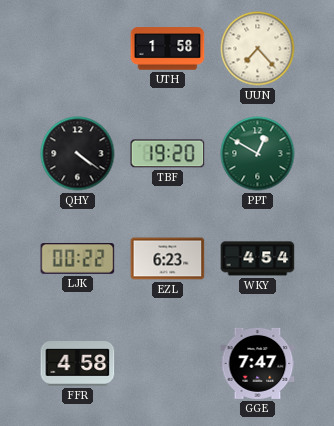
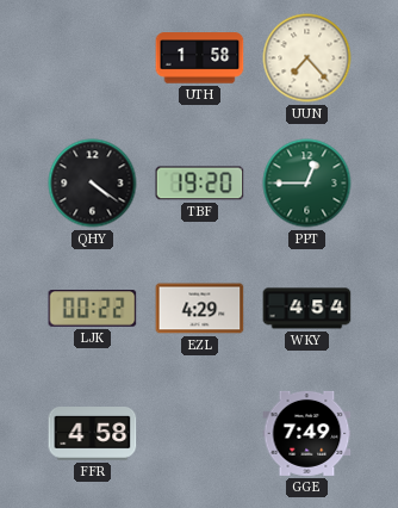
PPT: 12:50 -> 12:45
EZL: 6:23 -> 4:29
GGE: 7:47 -> 7:49
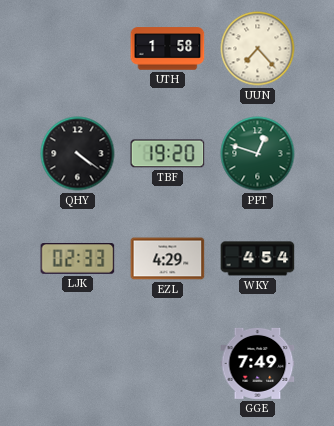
PPT: 12:45 -> 12:48
LJK: 00:22 -> 02:33
FFR: 4:58 -> none
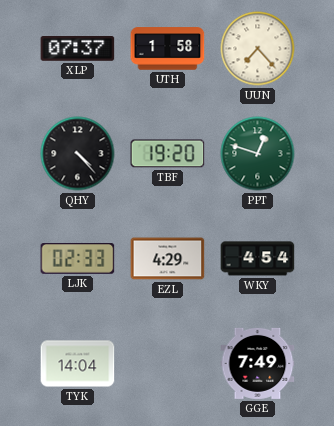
XLP: none -> 07:37
QHY: 4:21 -> 4:23
TYK: none -> 14:04
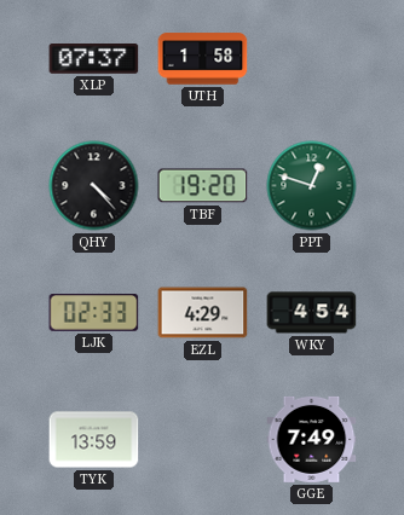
UUN: 7:23 -> none
TYK: 14:04 -> 13:59
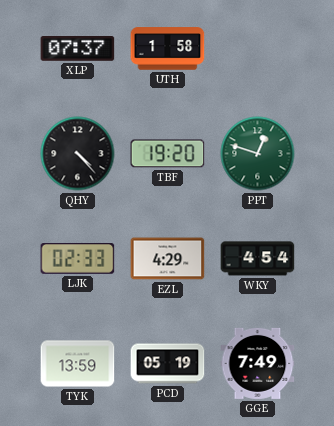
PCD: none -> 05:19
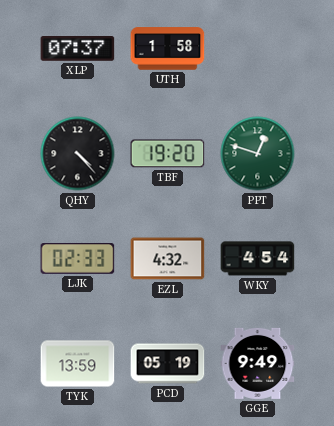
EZL: 4:29 -> 4:32
GGE: 7:49 -> 9:49
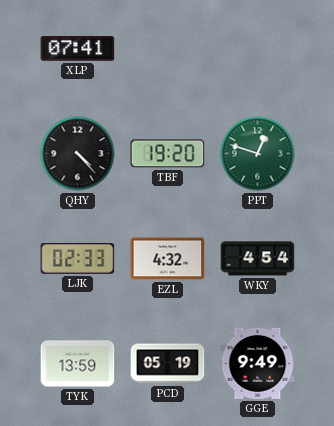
XLP: 07:37 -> 07:41
UTH: 1:58 -> none
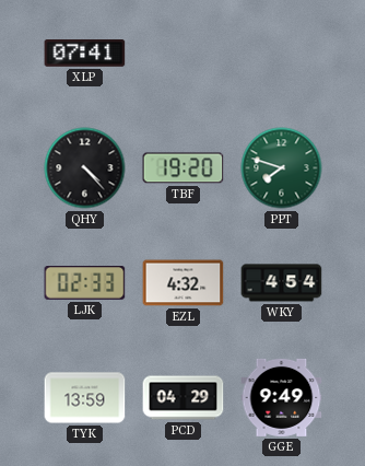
PPT: 12:48 -> 7:48
PCD: 05:19 -> 04:29
